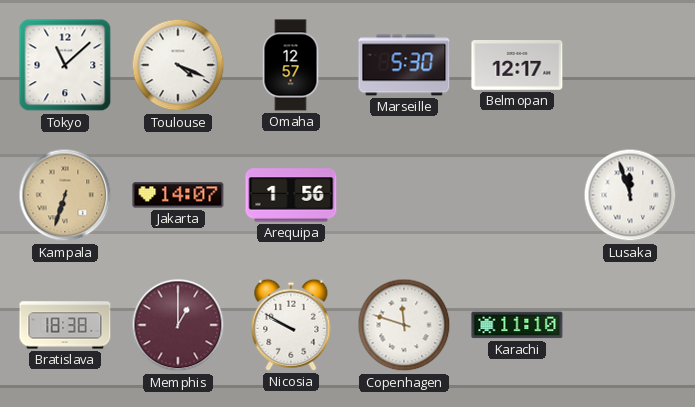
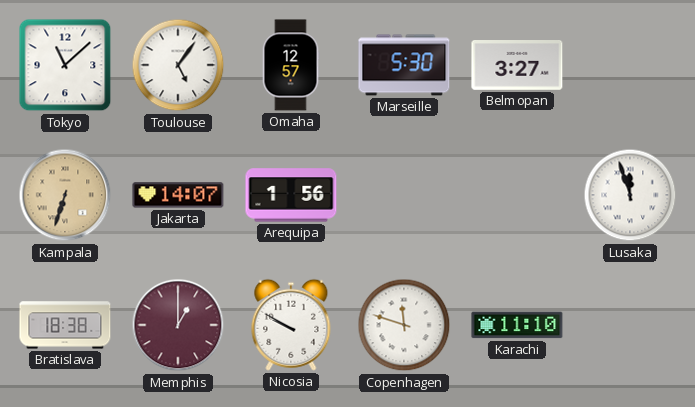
Toulouse: 4:19 -> 5:06
Belmopan: 12:17 -> 3:27
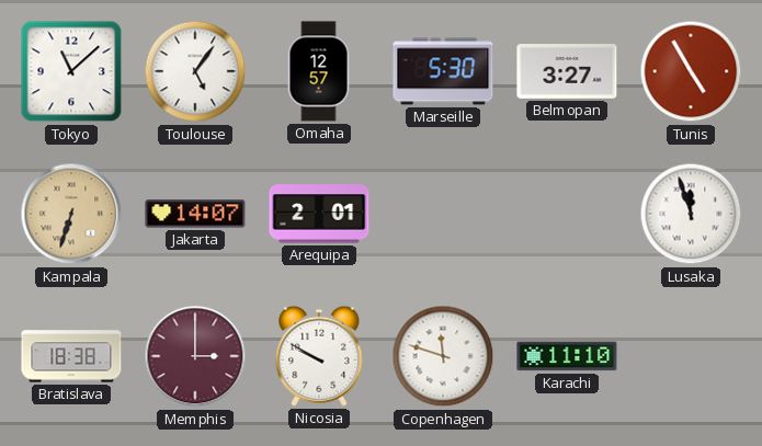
Tunis: none -> 4:55
Arequipa: 1:56 -> 2:01
Memphis: 1:00 -> 3:00
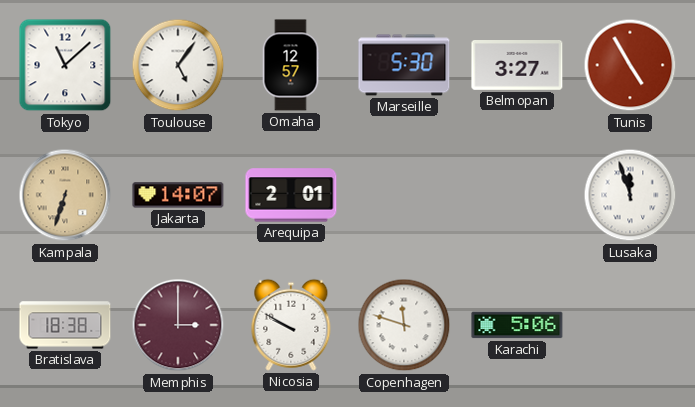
Karachi: 11:10 -> 5:06
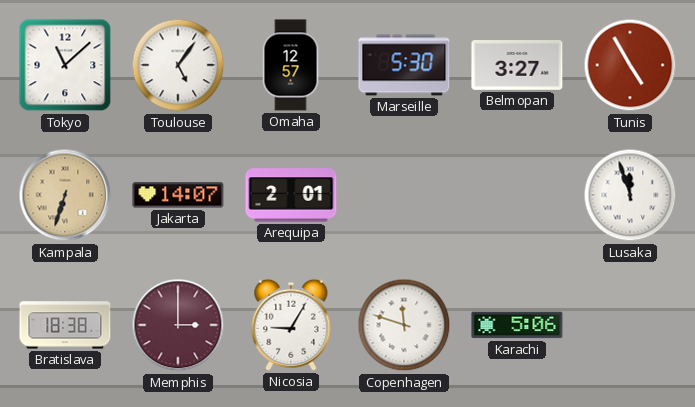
Nicosia: 9:50 -> 9:05
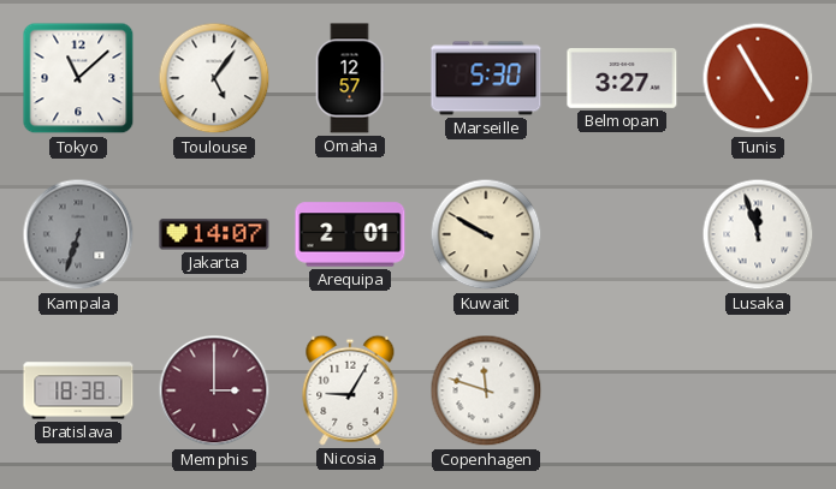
Kampala dial: champagne -> grey
Kuwait: none -> 9:50
Karachi: 5:06 -> none
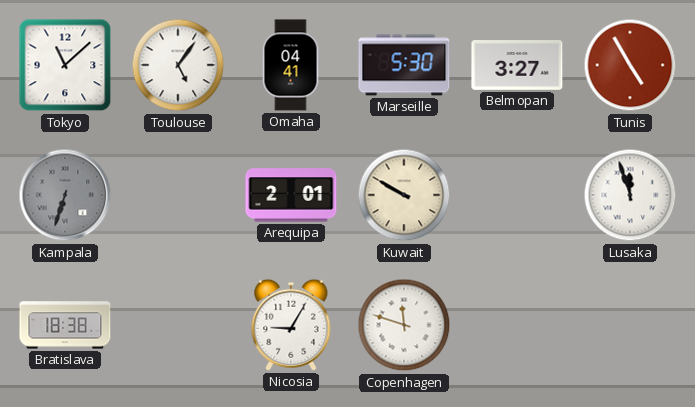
Omaha: 12:57 -> 04:41
Jakarta: 14:07 -> none
Memphis: 3:00 -> none
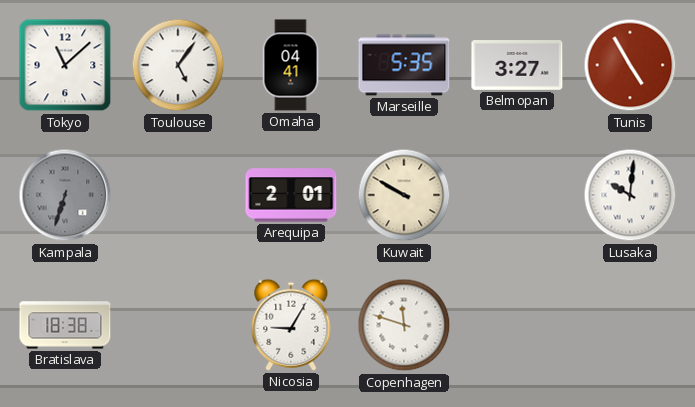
Marseille: 5:30 -> 5:35
Lusaka: 11:57 -> 10:01
